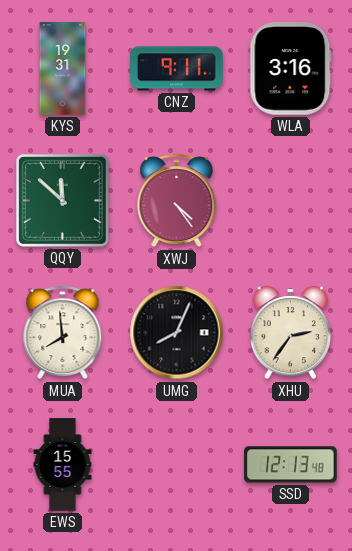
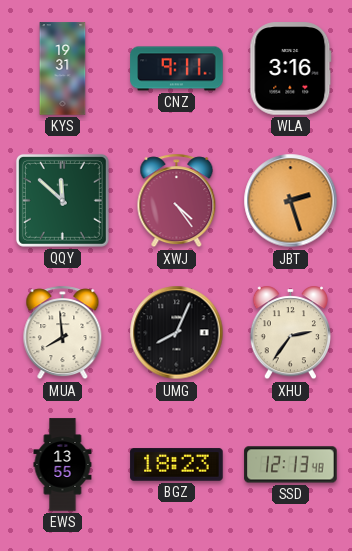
JBT: none -> 2:27
EWS: 15:55 -> 13:55
BGZ: none -> 18:23
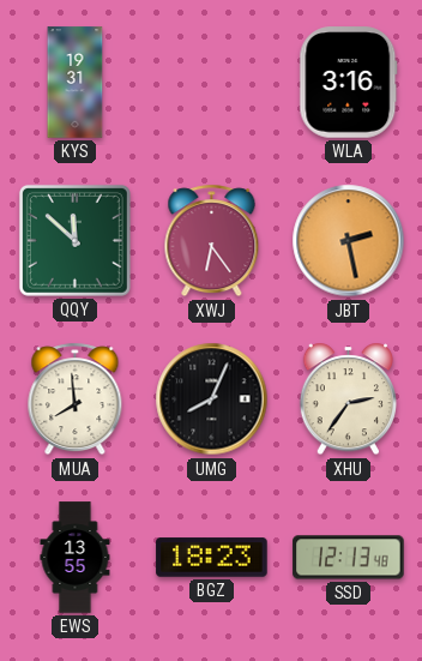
CNZ: 9:11 -> none
XWJ: 4:24 -> 6:24
JBT: 2:27 -> 2:28
